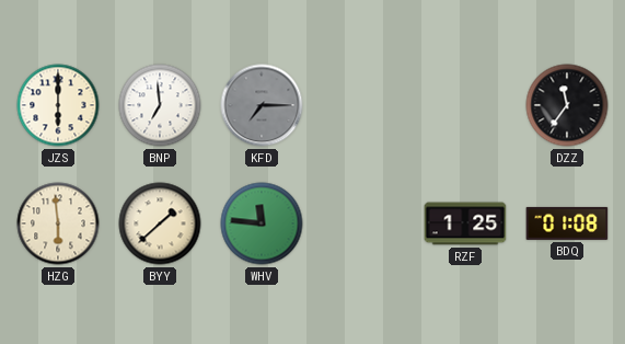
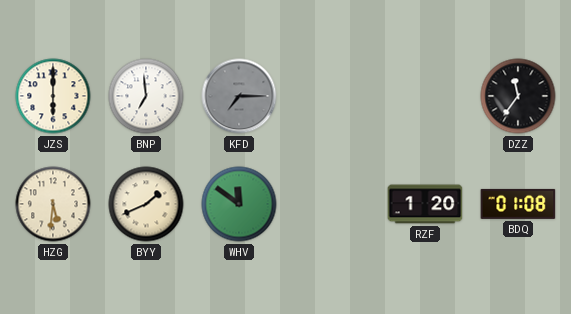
HZG: 5:59 -> 5:31
BYY: 1:38 -> 1:41
WHV: 11:46 -> 11:51
RZF: 1:25 -> 1:20
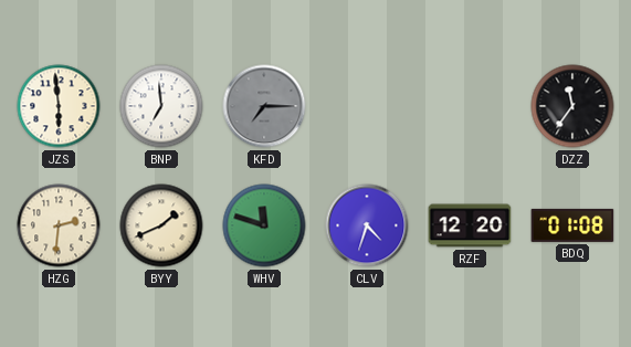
JZS: 6:00 -> 5:59
HZG: 5:31 -> 2:31
WHV: 11:51 -> 11:48
CLV: none -> 4:33
RZF: 1:20 -> 12:20
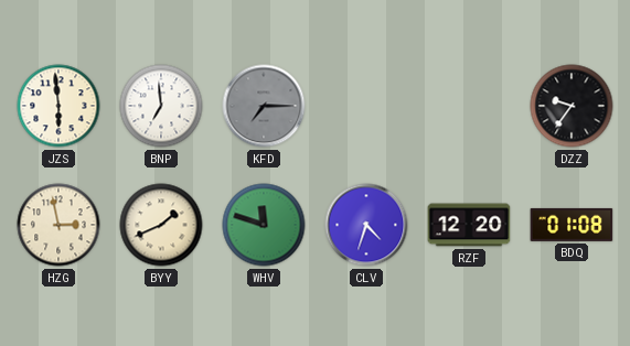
DZZ: 11:36 -> 9:36
HZG: 2:31 -> 2:58
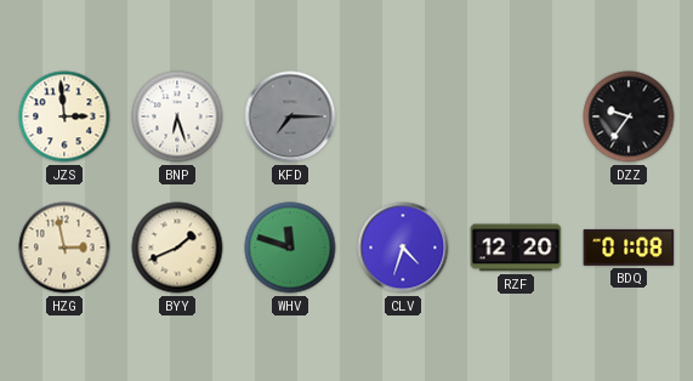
JZS: 5:59 -> 2:59
BNP: 6:59 -> 6:27
